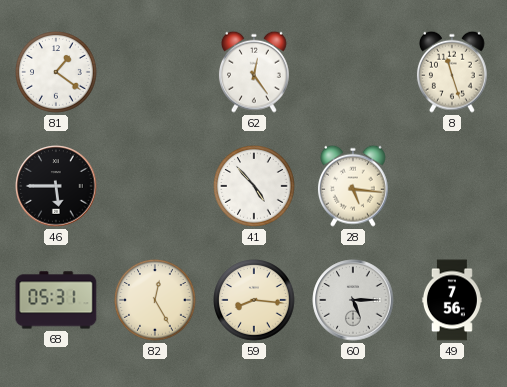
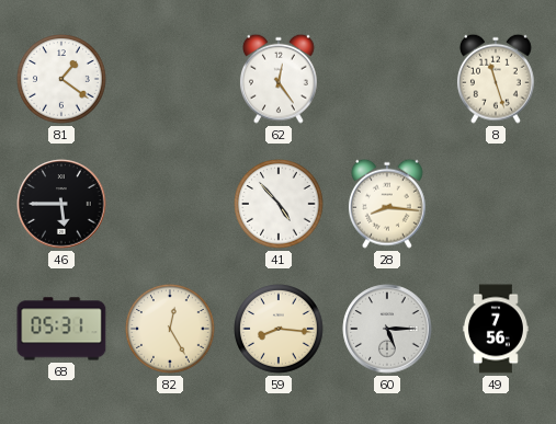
28: 5:16 -> 8:16
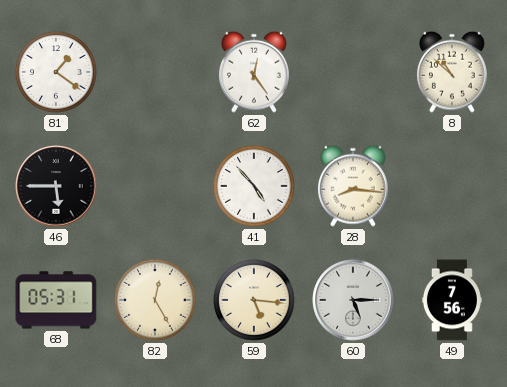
8: 11:27 -> 10:52
59: 8:16 -> 5:16
